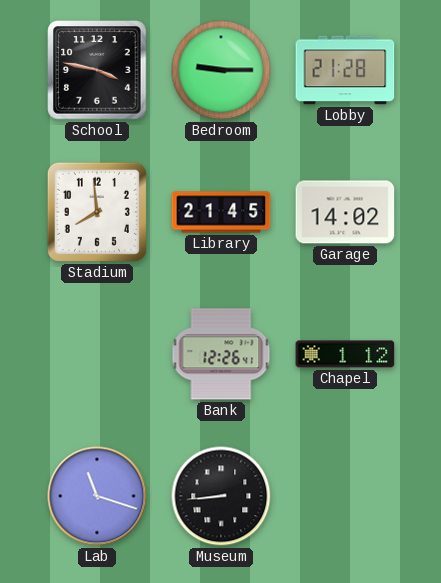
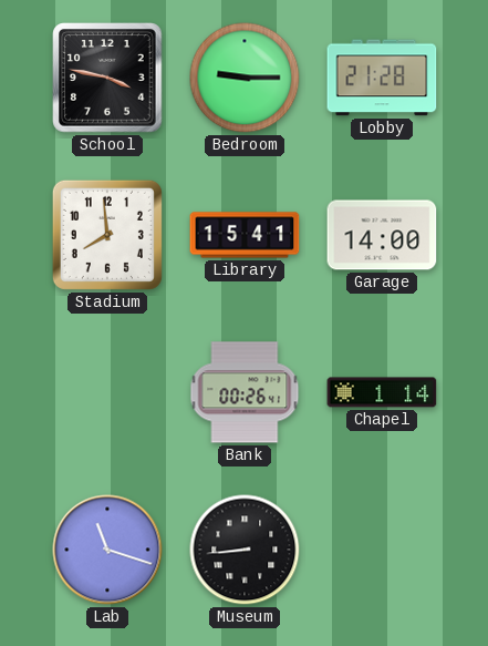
Library: 21:45 -> 15:41
Garage: 14:02 -> 14:00
Bank: 12:26 -> 00:26
Chapel: 1:12 -> 1:14
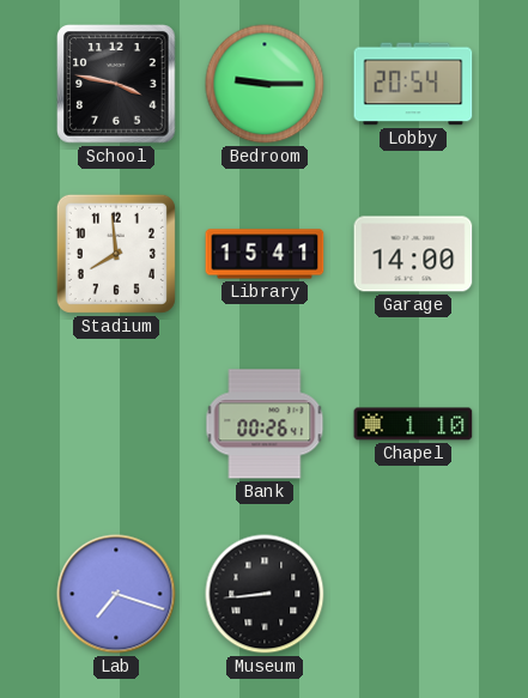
Lobby: 21:28 -> 20:54
Chapel: 1:14 -> 1:10
Lab: 11:18 -> 7:18
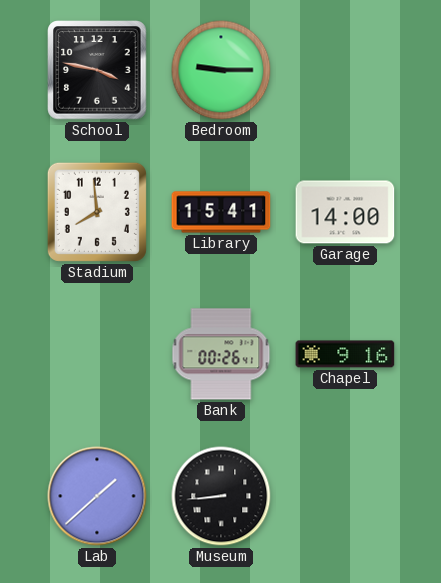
Lobby: 20:54 -> none
Chapel: 1:10 -> 9:16
Lab: 7:18 -> 1:38
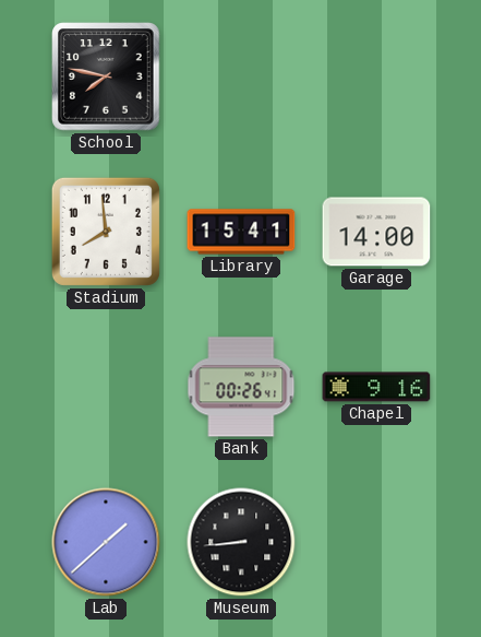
School: 3:47 -> 7:47
Bedroom: 9:15 -> none
